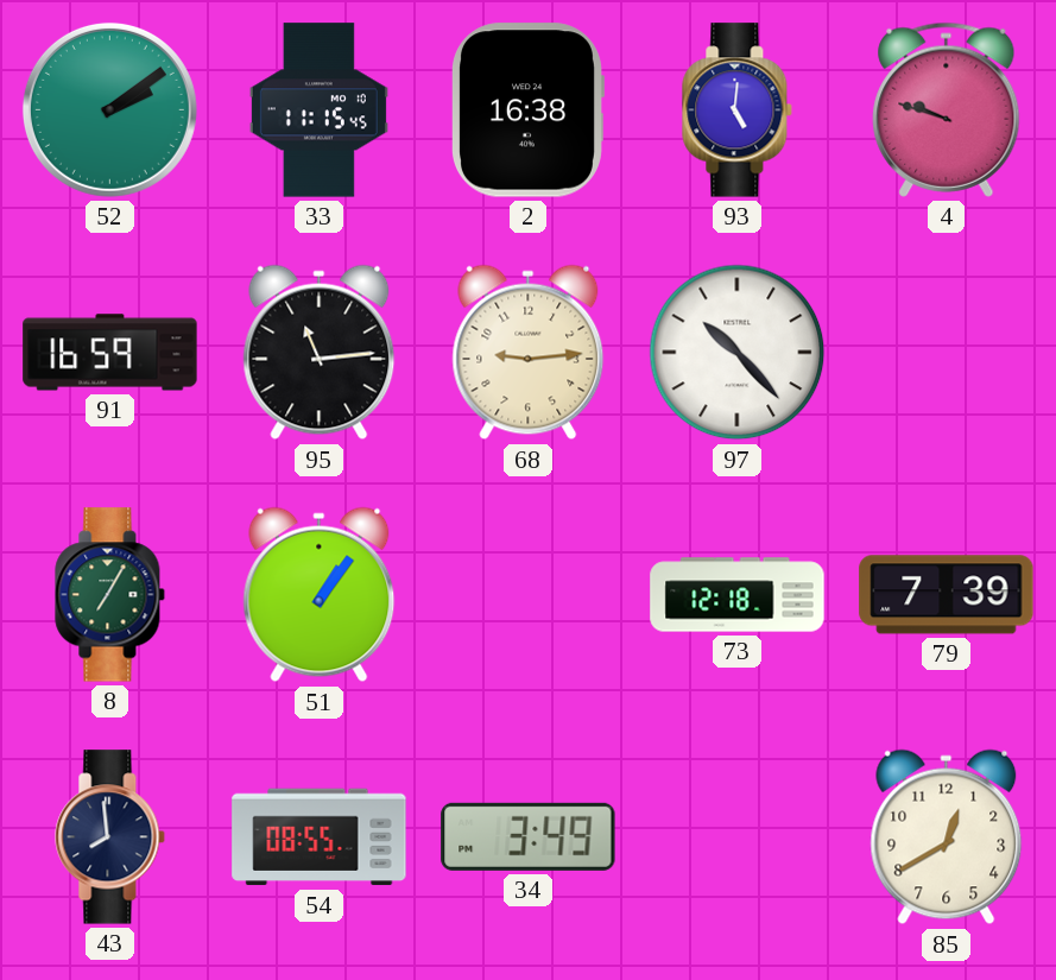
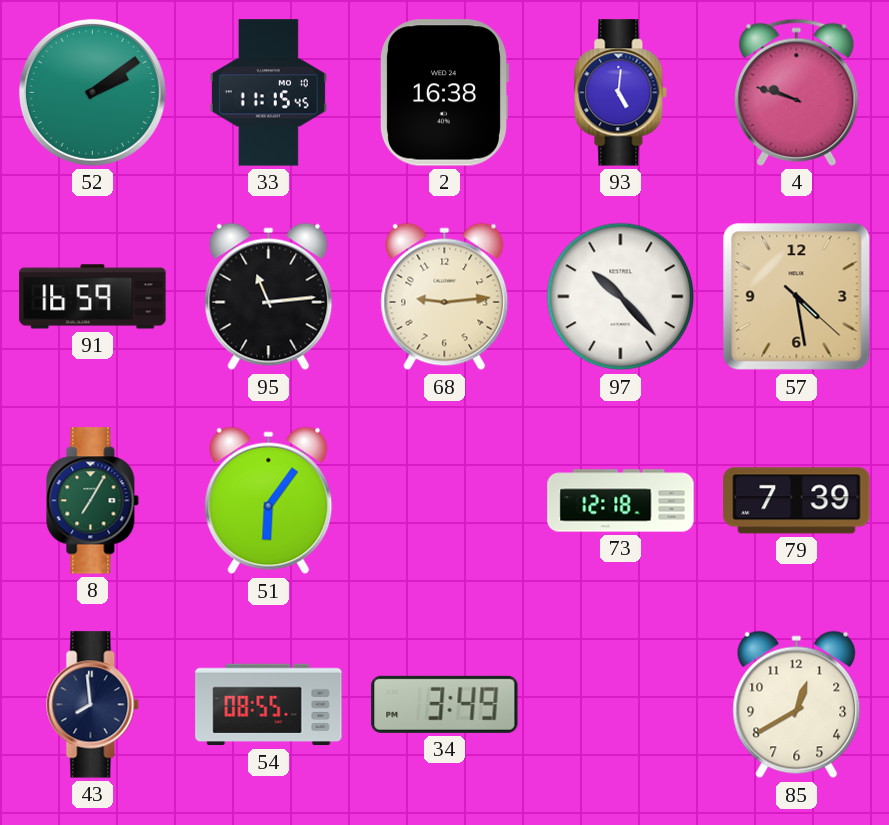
57: none -> 4:28
51: 1:06 -> 6:06
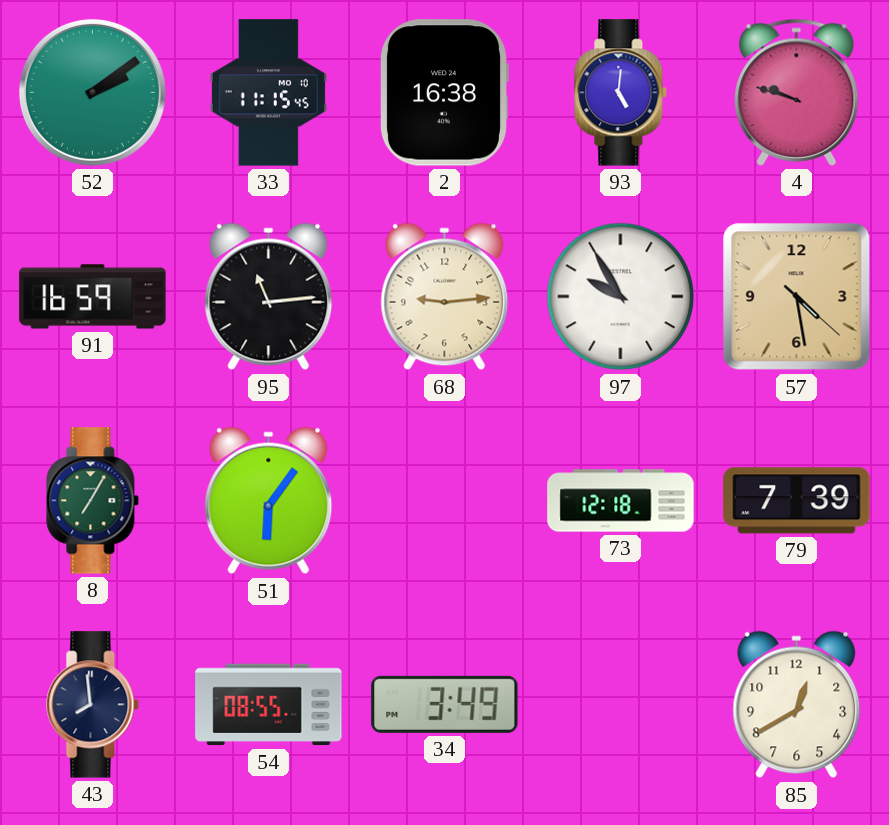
97: 10:23 -> 9:55
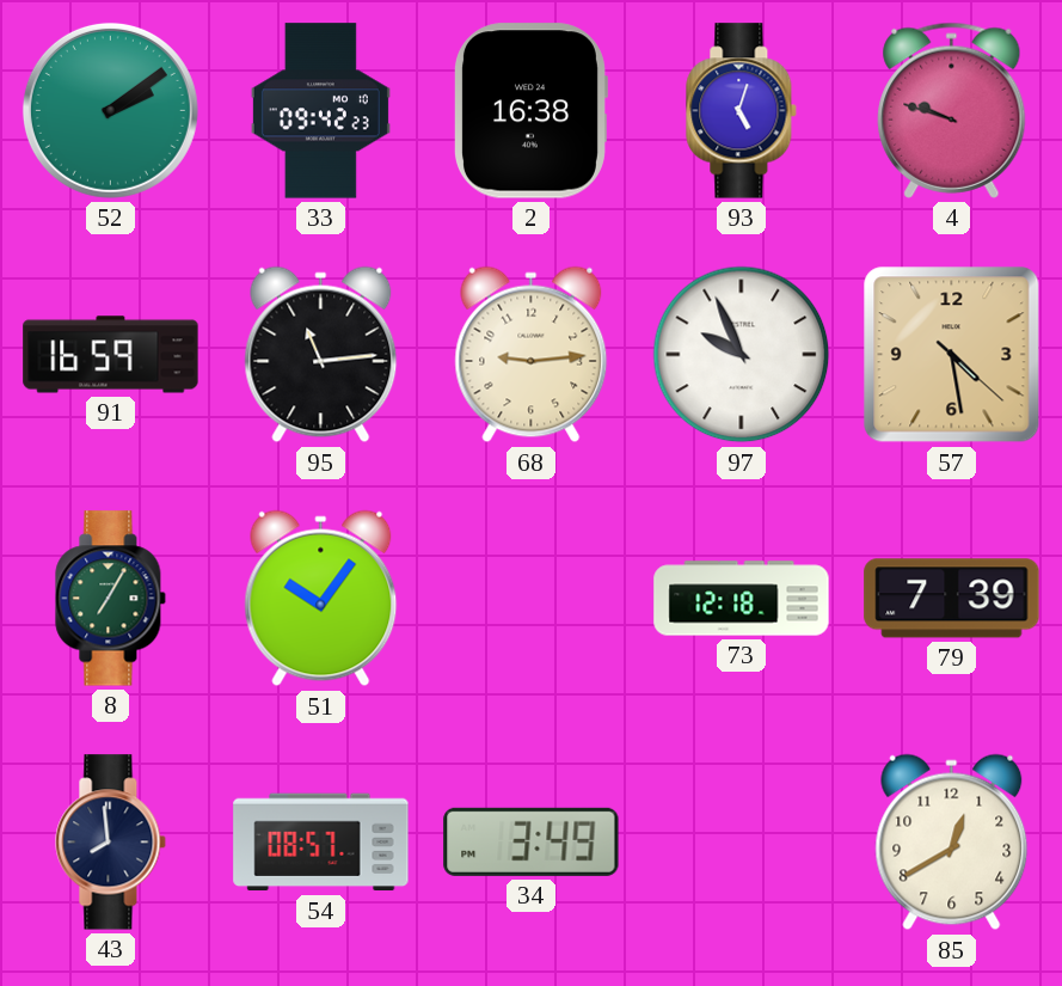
33: 11:15 -> 09:42
93: 5:01 -> 5:03
97: 9:55 -> 9:56
51: 6:06 -> 10:06
54: 08:55 -> 08:57
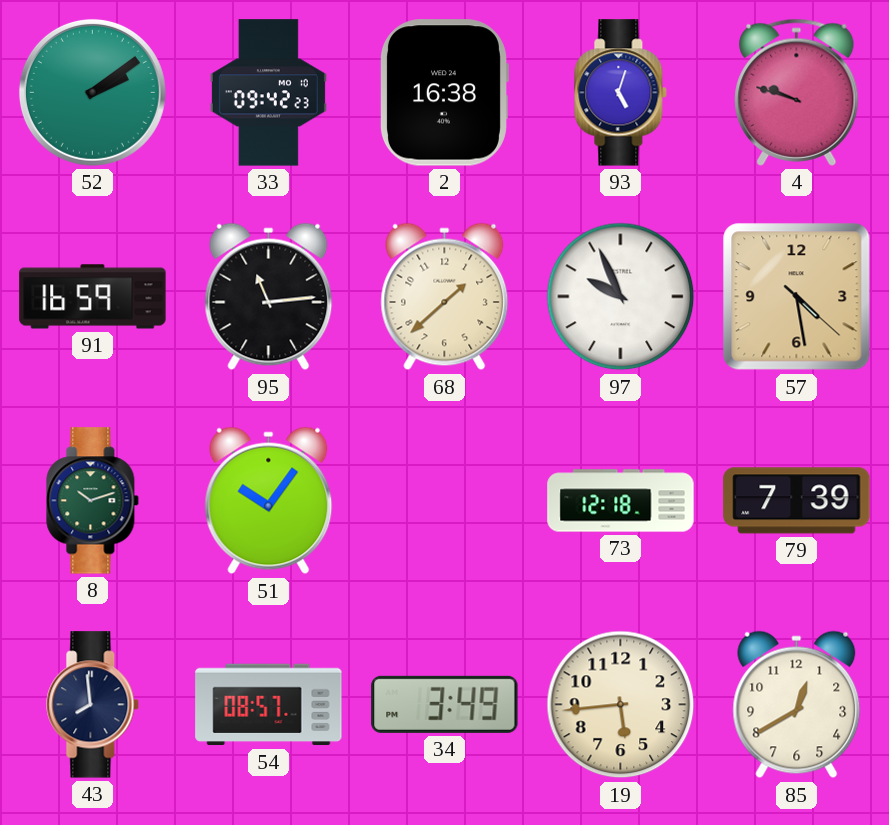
68: 9:14 -> 1:38
8: 7:05 -> 10:12
19: none -> 5:44
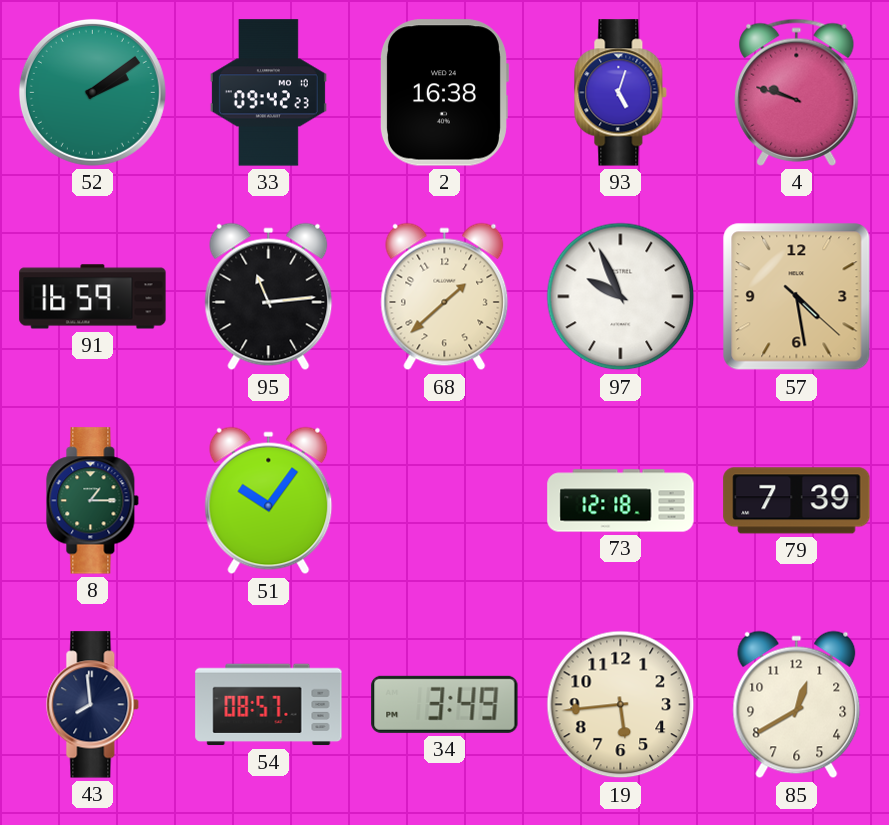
8: 10:12 -> 1:15
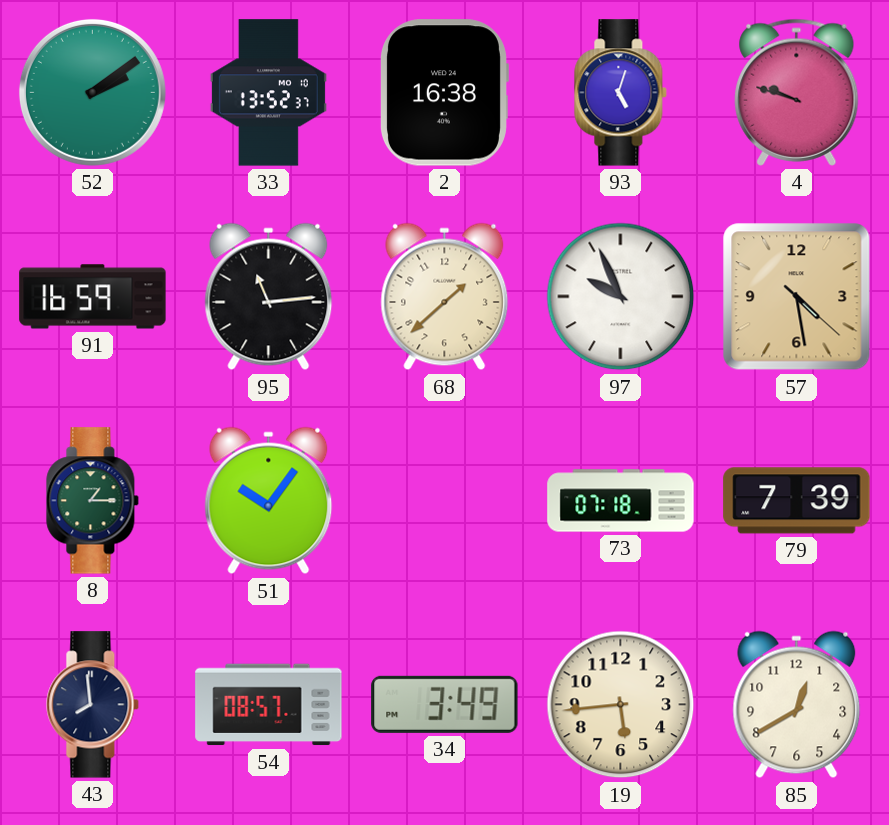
33: 09:42 -> 13:52
73: 12:18 -> 07:18
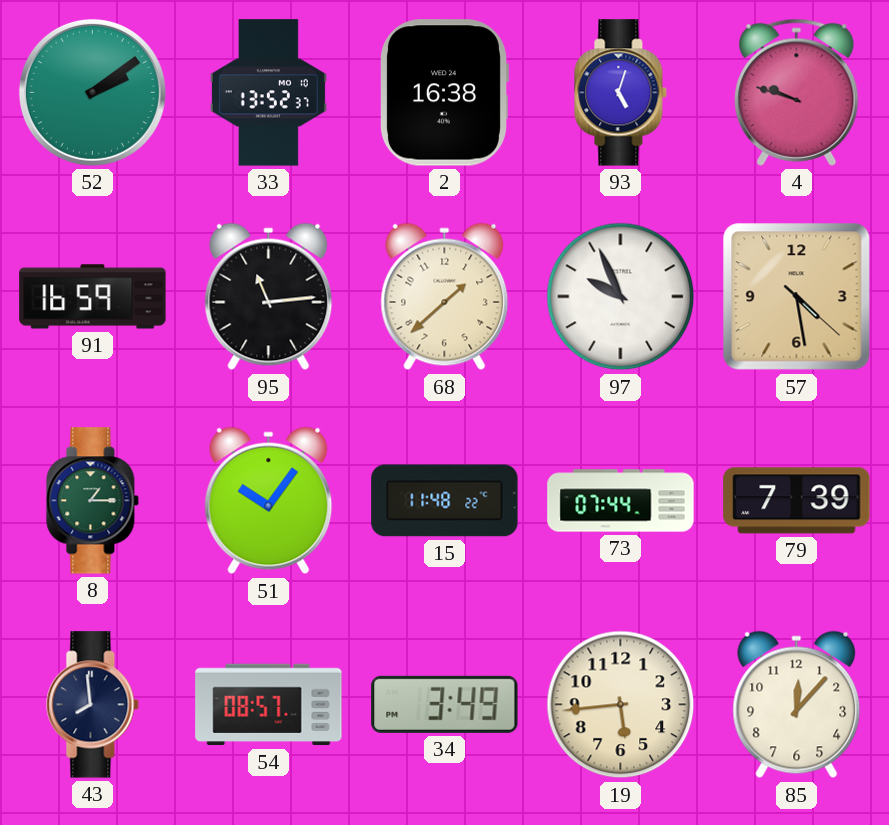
15: none -> 11:48
73: 07:18 -> 07:44
85: 12:40 -> 12:07
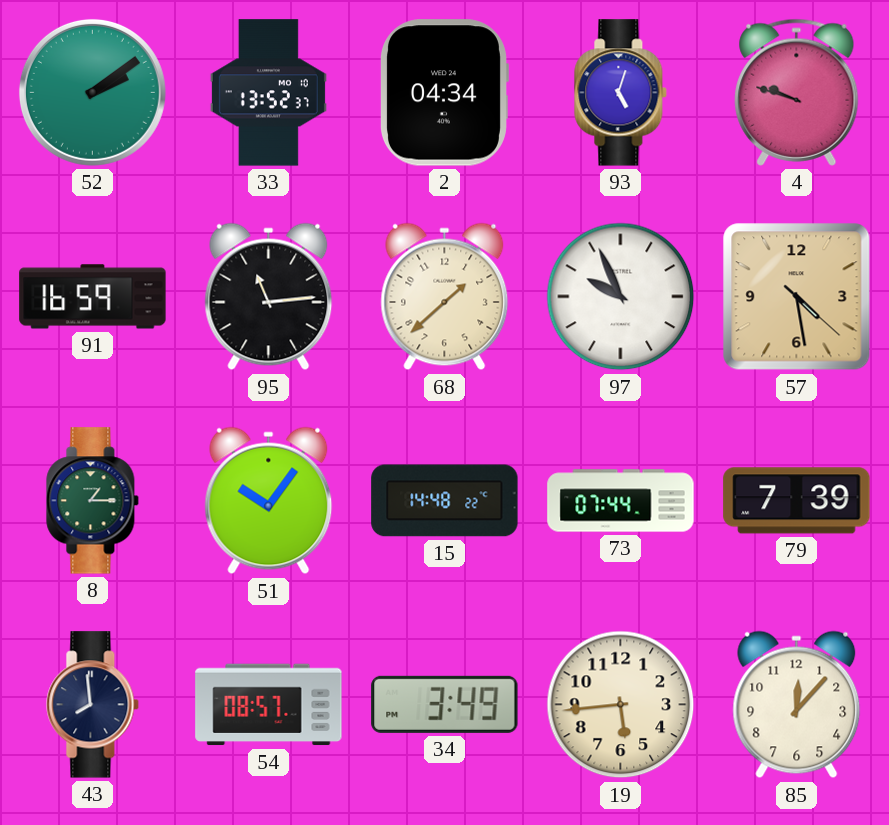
2: 16:38 -> 04:34
15: 11:48 -> 14:48
